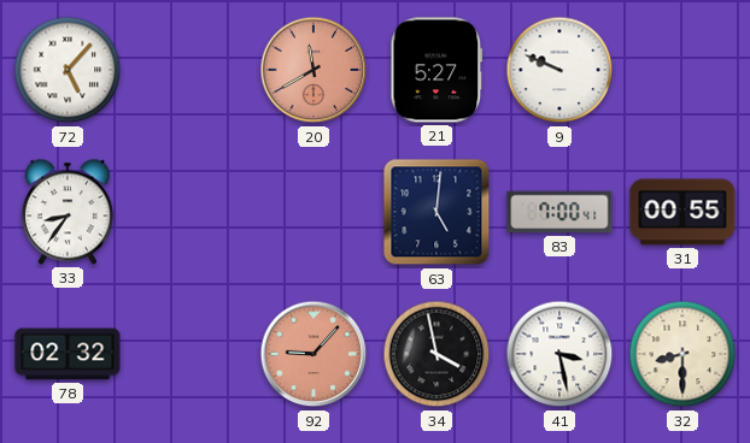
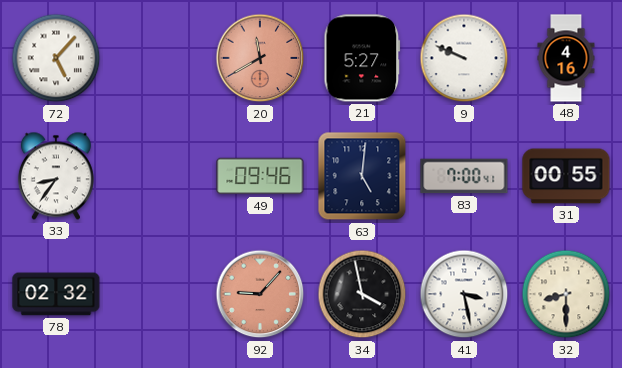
48: none -> 4:16
49: none -> 09:46
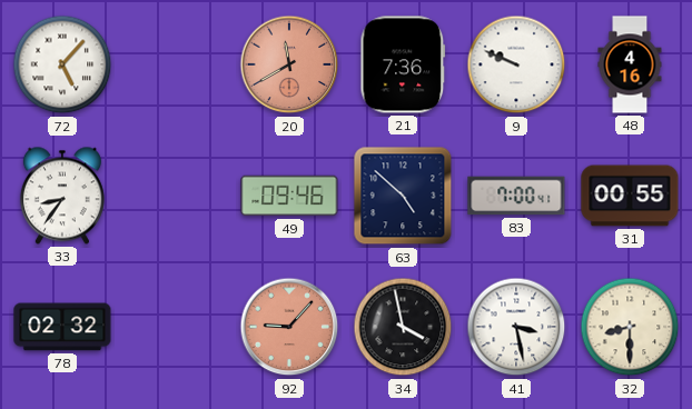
21: 5:27 -> 7:36
63: 5:01 -> 4:52
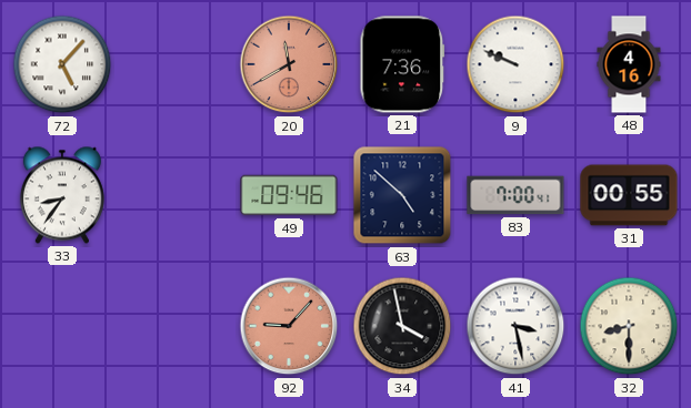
78: 02:32 -> none
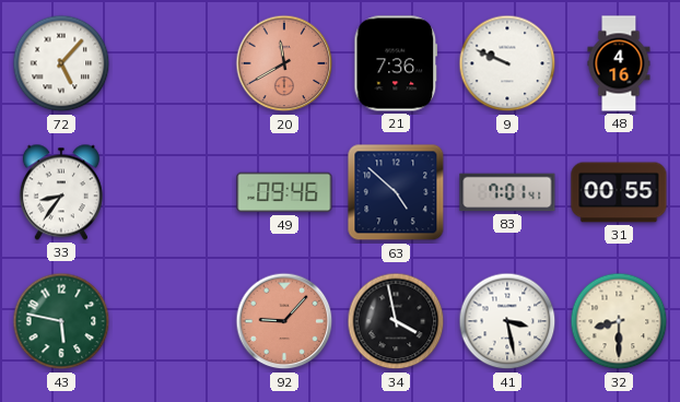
83: 7:00 -> 7:01
43: none -> 5:47
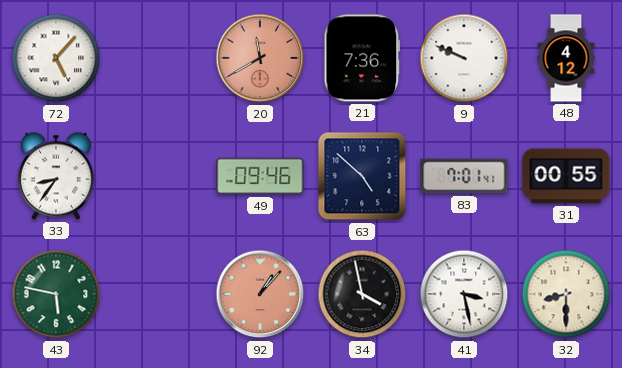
48: 4:16 -> 4:12
92: 9:07 -> 1:07
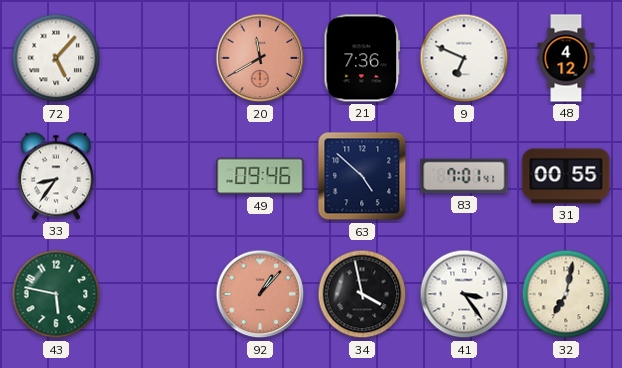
9: 9:49 -> 6:49
41: 3:28 -> 3:24
32: 8:30 -> 7:02
